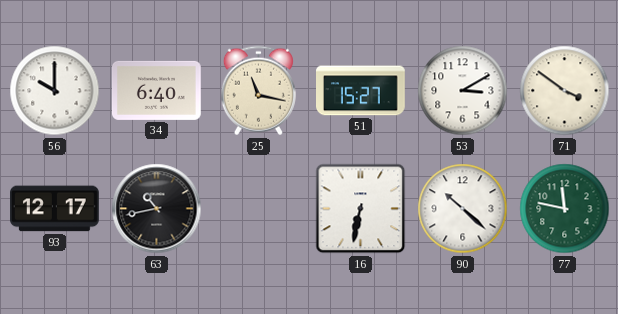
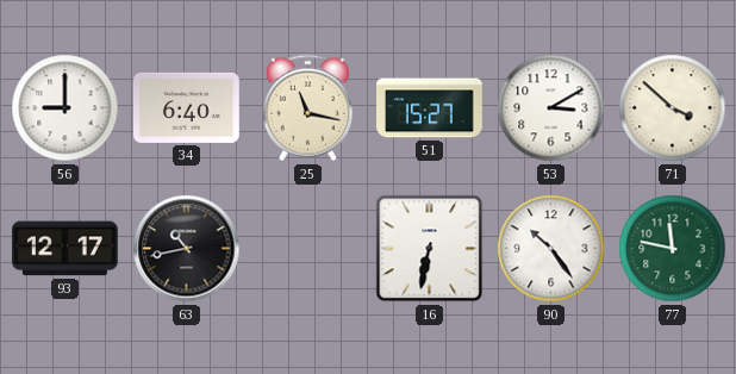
56: 10:00 -> 9:00
71: 3:51 -> 3:52
90: 10:22 -> 10:24
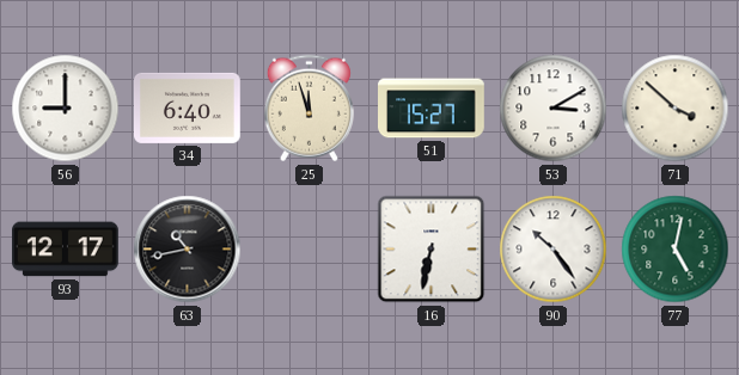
25: 11:17 -> 11:57
77: 11:47 -> 5:02
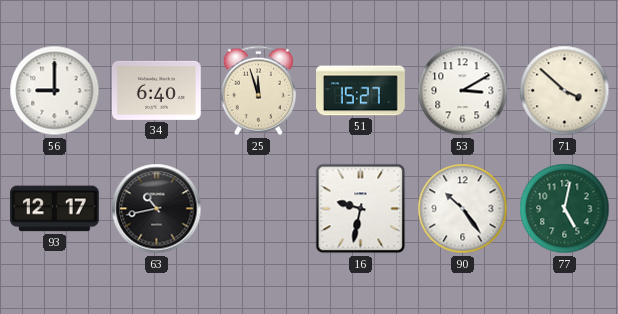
16: 6:32 -> 9:32
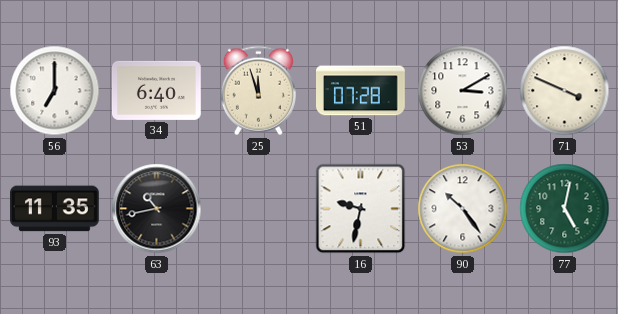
56: 9:00 -> 7:00
51: 15:27 -> 07:28
71: 3:52 -> 3:49
93: 12:17 -> 11:35
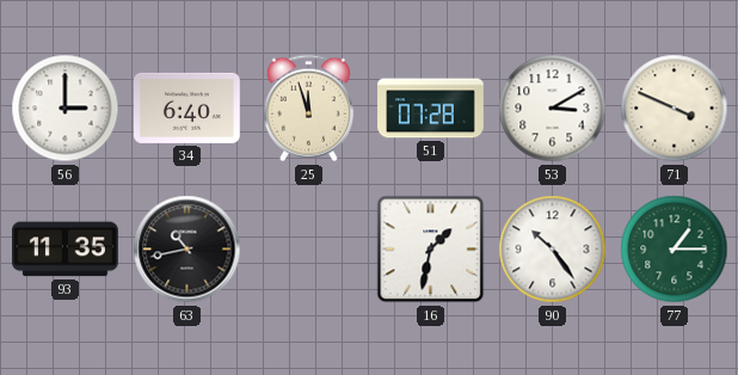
56: 7:00 -> 3:00
16: 9:32 -> 1:32
77: 5:02 -> 1:15
